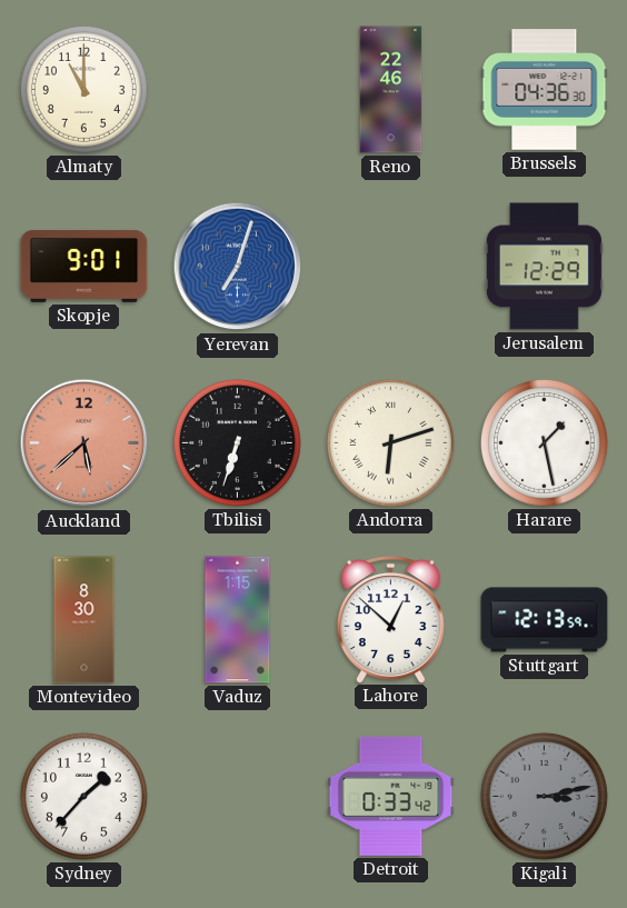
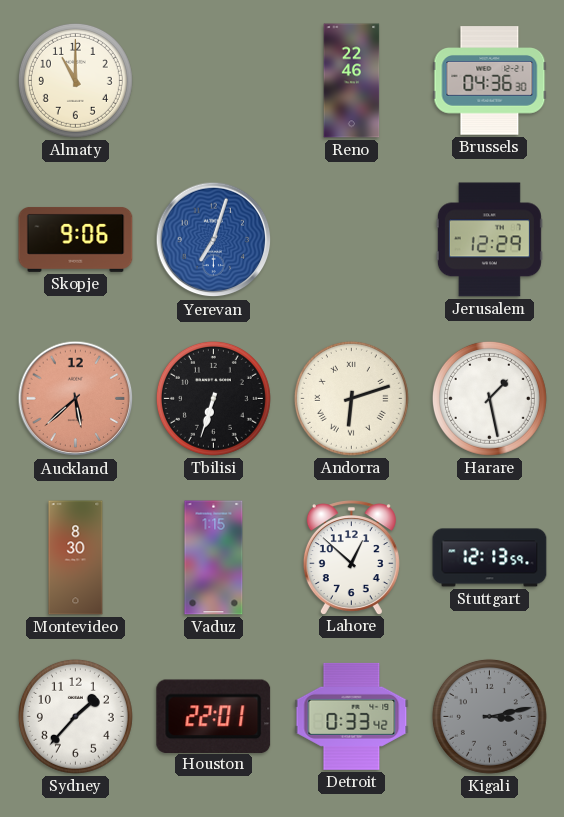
Skopje: 9:01 -> 9:06
Houston: none -> 22:01
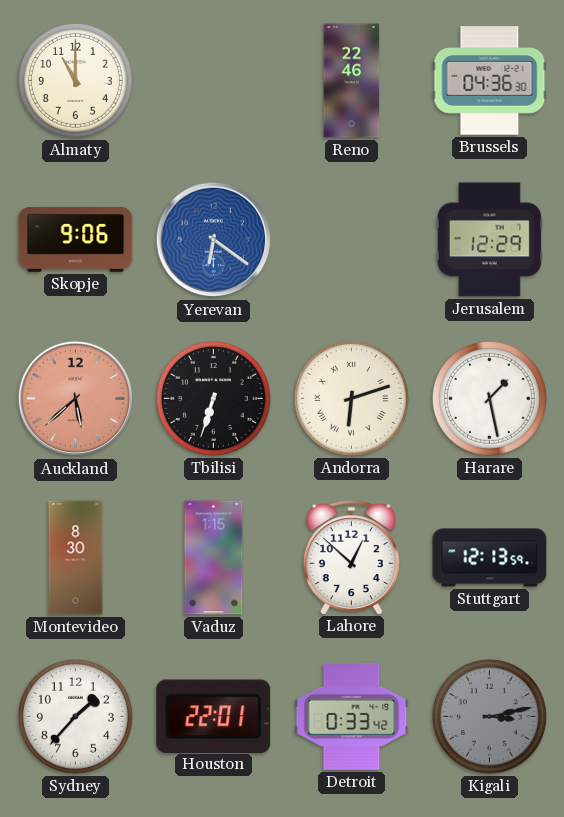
Yerevan: 7:03 -> 6:21
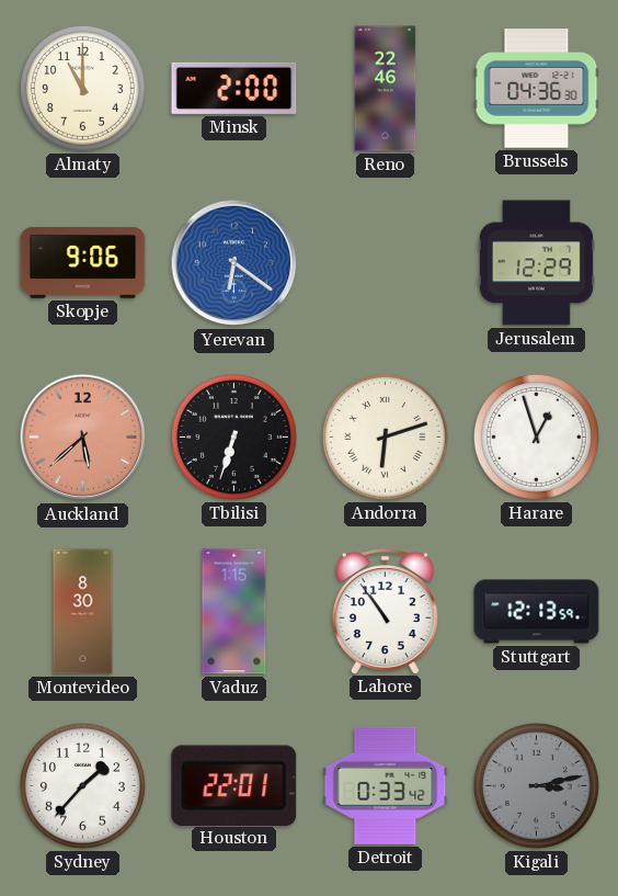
Minsk: none -> 2:00
Harare: 1:28 -> 12:57
Lahore: 12:52 -> 10:54
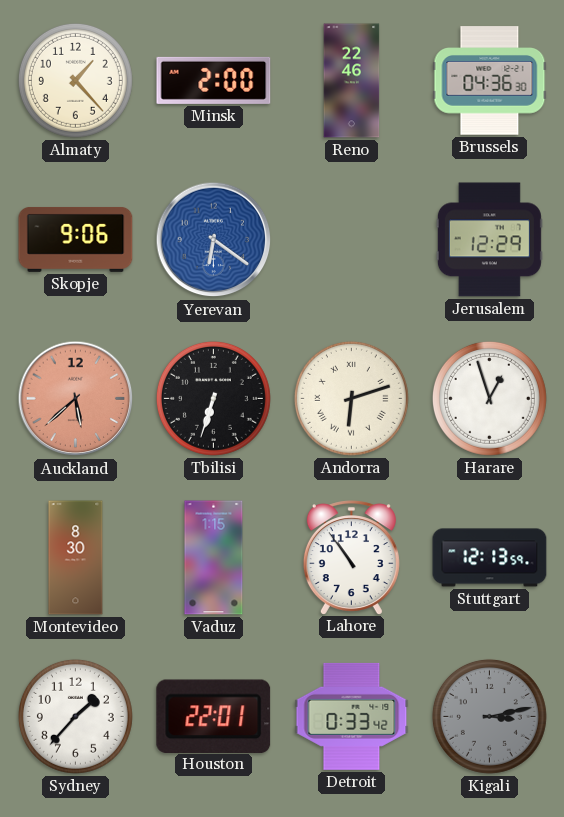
Almaty: 11:00 -> 1:23
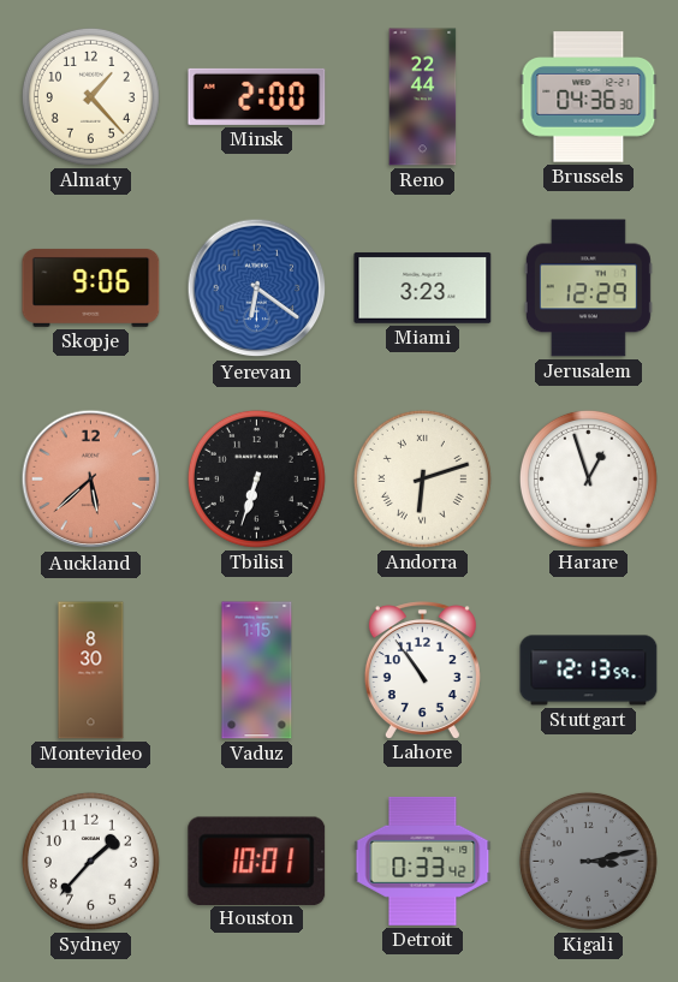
Reno: 22:46 -> 22:44
Miami: none -> 3:23
Houston: 22:01 -> 10:01
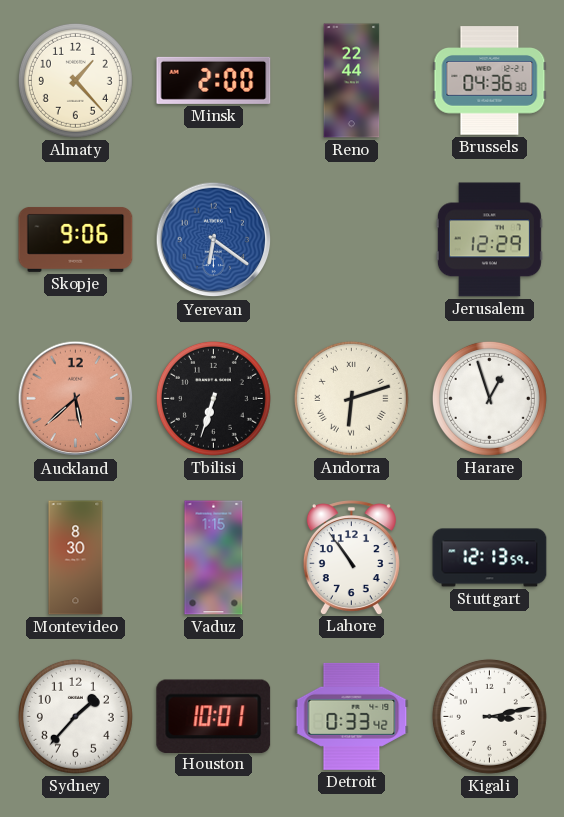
Miami: 3:23 -> none
Kigali dial: grey -> white
